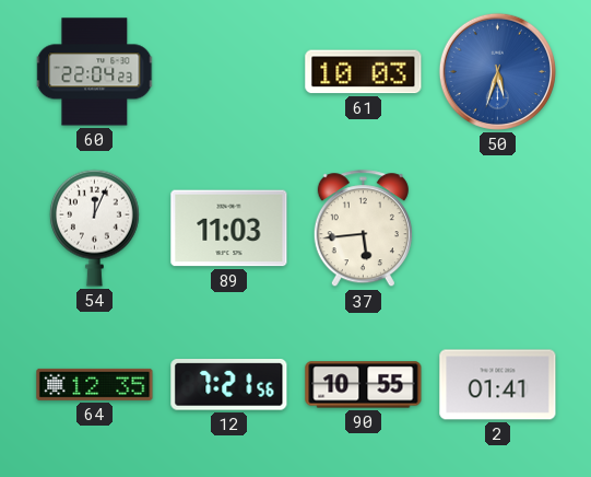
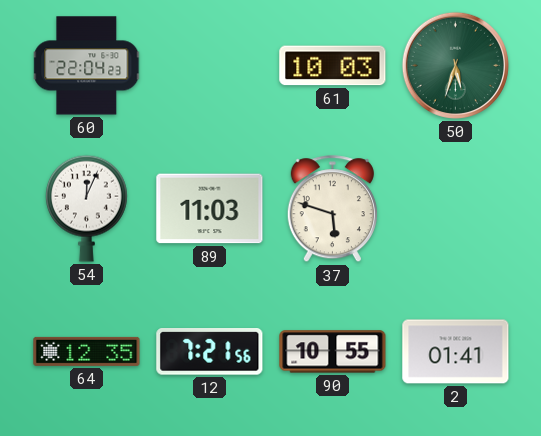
50 dial: blue -> green
37: 5:44 -> 5:48
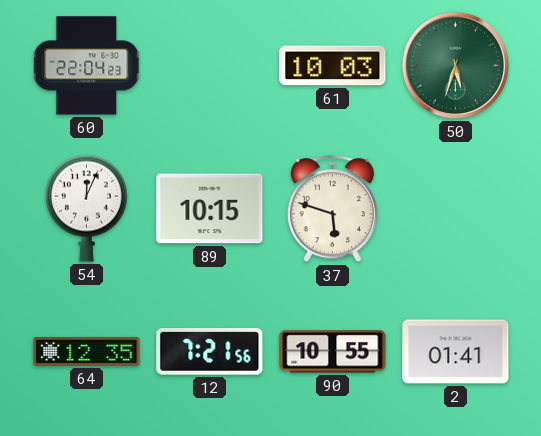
89: 11:03 -> 10:15
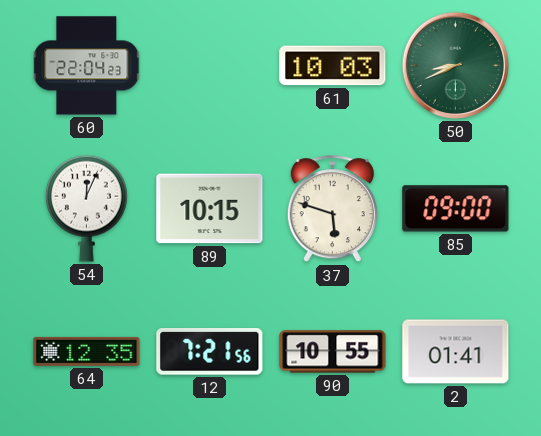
50: 5:33 -> 8:41
85: none -> 09:00
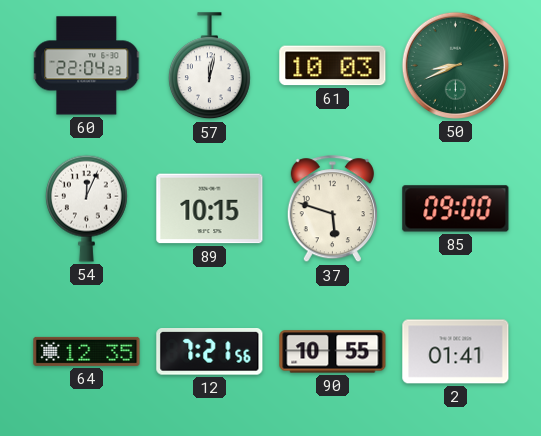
57: none -> 12:02
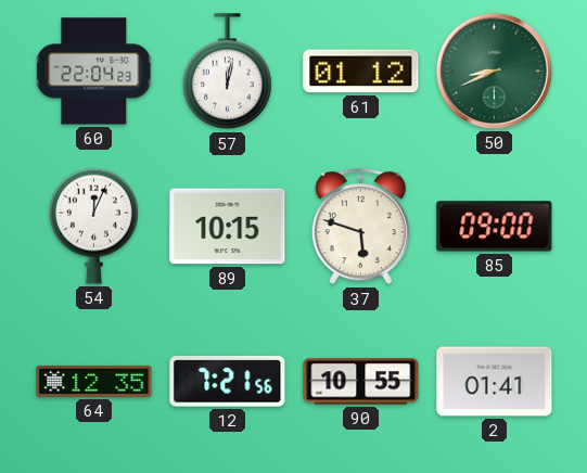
61: 10:03 -> 01:12
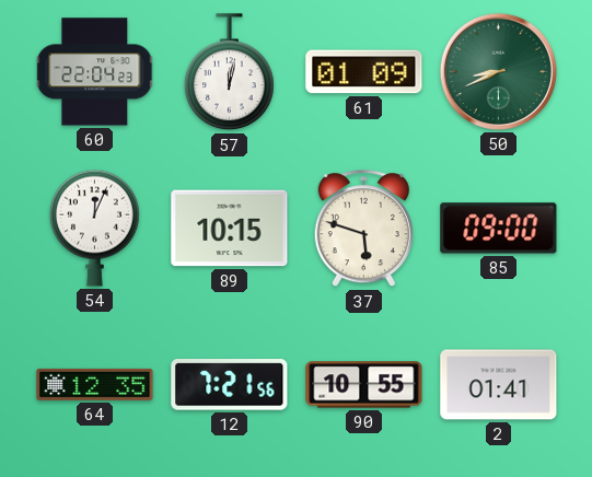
61: 01:12 -> 01:09
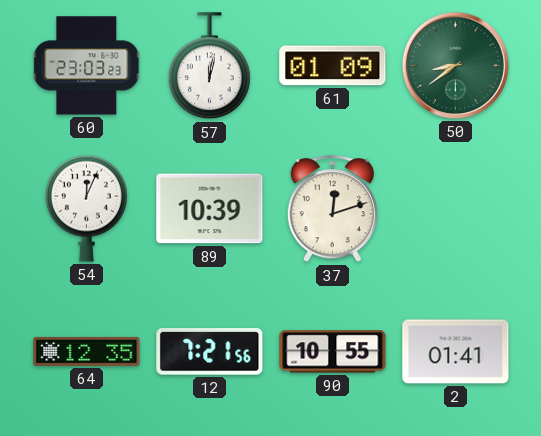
60: 22:04 -> 23:03
50: 8:41 -> 8:39
89: 10:15 -> 10:39
37: 5:48 -> 12:12
85: 09:00 -> none
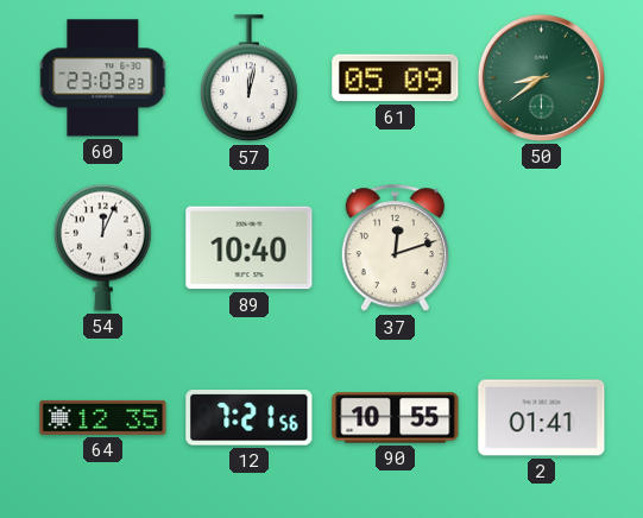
61: 01:09 -> 05:09
89: 10:39 -> 10:40
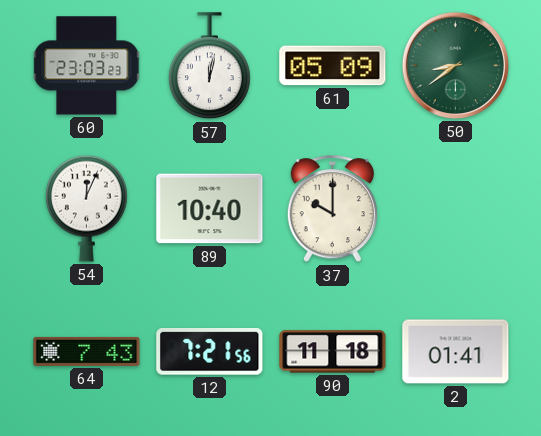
37: 12:12 -> 10:00
64: 12:35 -> 7:43
90: 10:55 -> 11:18
